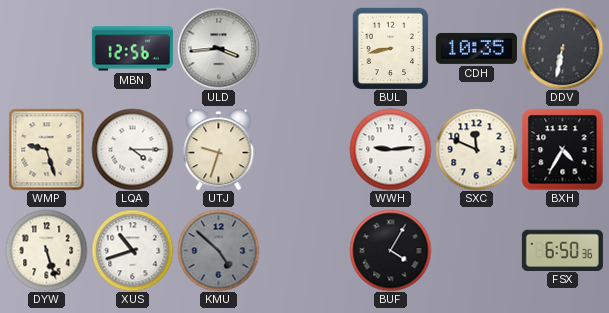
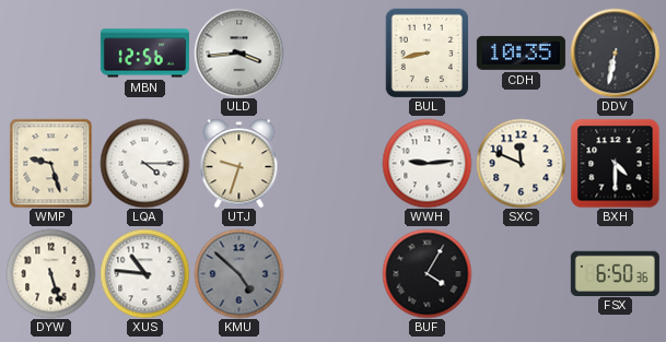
BXH: 4:35 -> 4:30
XUS: 10:42 -> 10:46
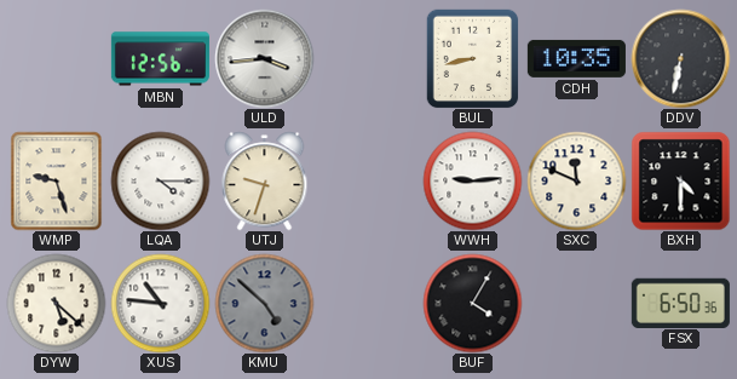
DYW: 5:27 -> 5:22
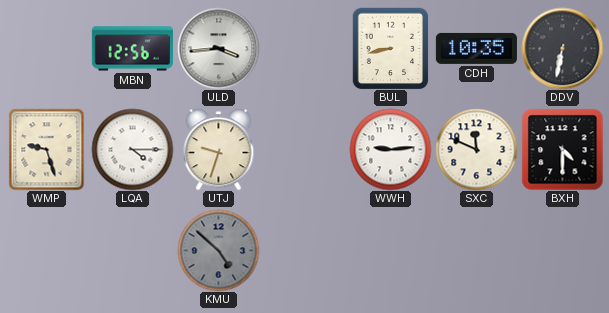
DYW: 5:22 -> none
XUS: 10:46 -> none
BUF: 4:05 -> none
FSX: 6:50 -> none
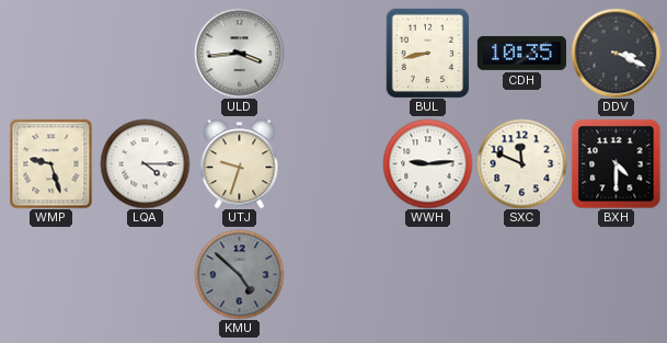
MBN: 12:56 -> none
DDV: 6:32 -> 3:19
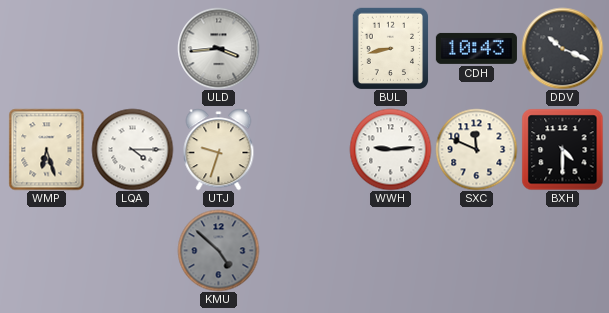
CDH: 10:35 -> 10:43
DDV: 3:19 -> 10:19
WMP: 9:27 -> 6:27
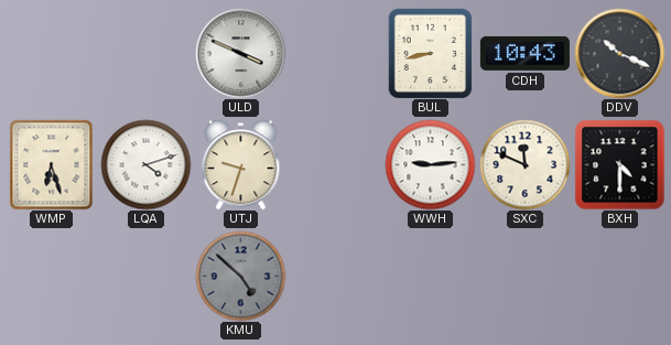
ULD: 3:44 -> 3:49
LQA: 4:15 -> 4:12
